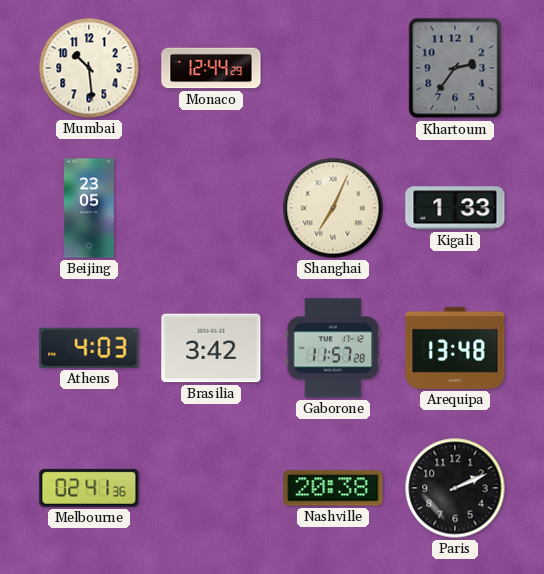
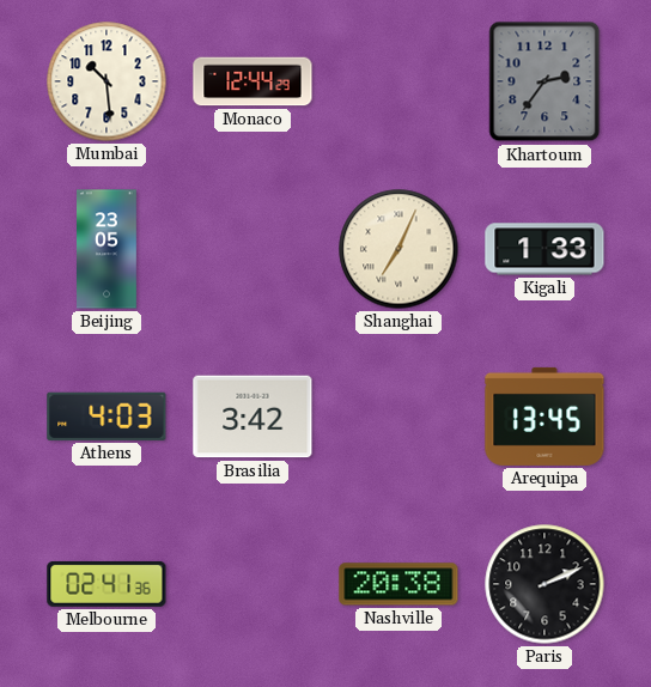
Gaborone: 11:57 -> none
Arequipa: 13:48 -> 13:45
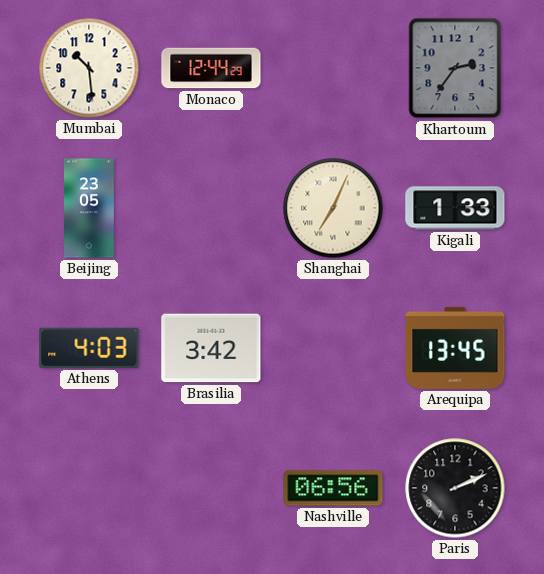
Melbourne: 02:41 -> none
Nashville: 20:38 -> 06:56
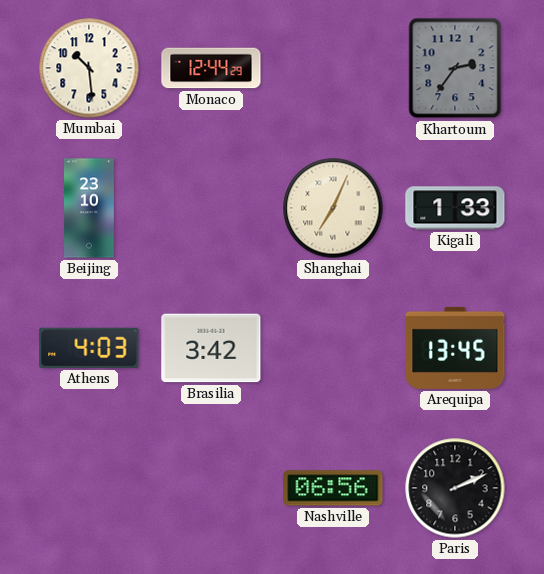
Beijing: 23:05 -> 23:10
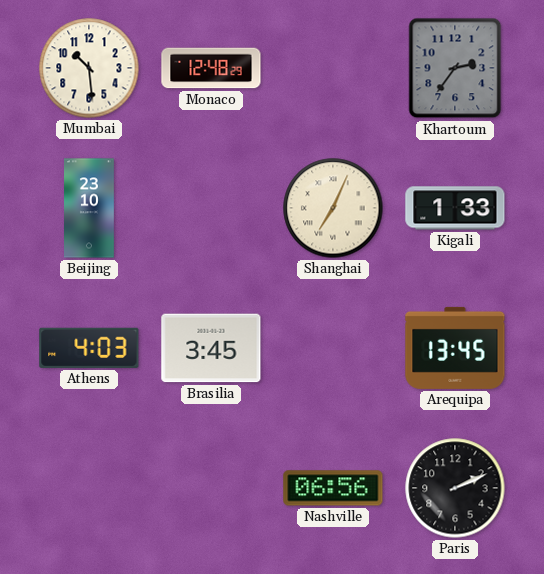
Monaco: 12:44 -> 12:48
Brasilia: 3:42 -> 3:45
